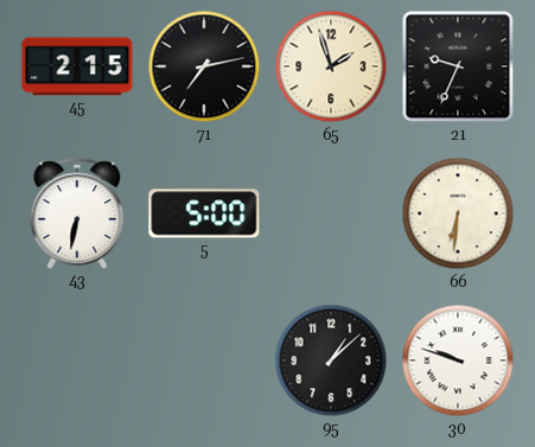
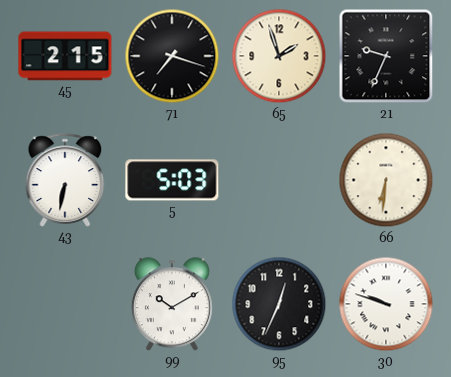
71: 7:13 -> 7:18
5: 5:00 -> 5:03
99: none -> 10:10
95: 1:08 -> 12:34
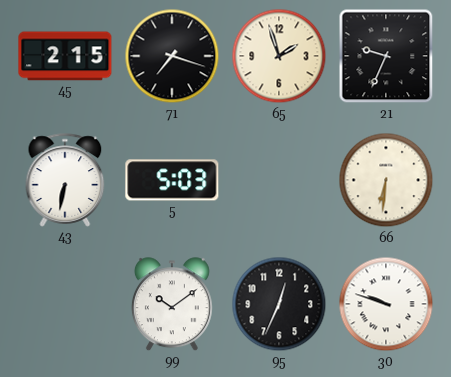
99: 10:10 -> 10:09
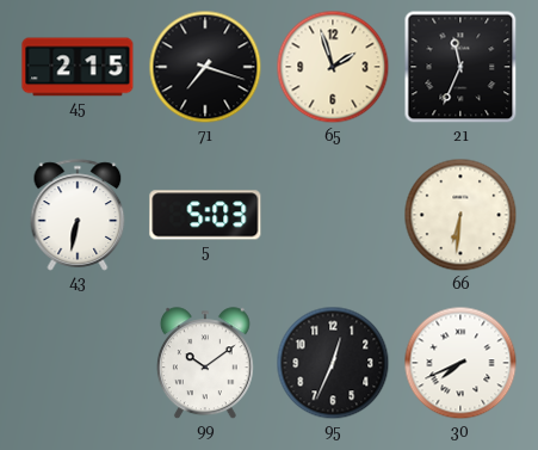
21: 9:34 -> 11:34
30: 9:48 -> 7:41
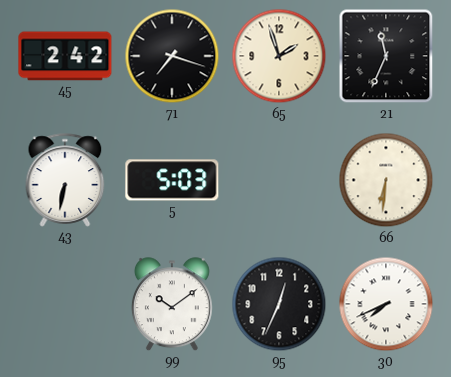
45: 2:15 -> 2:42
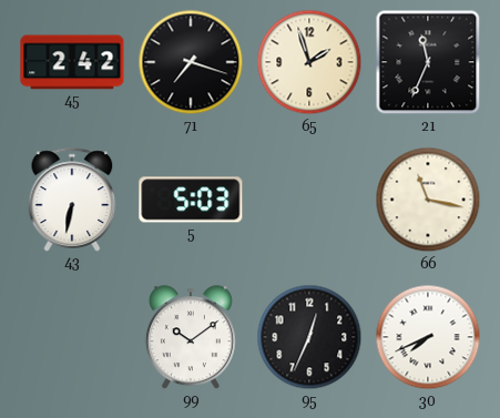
66: 6:31 -> 11:17
